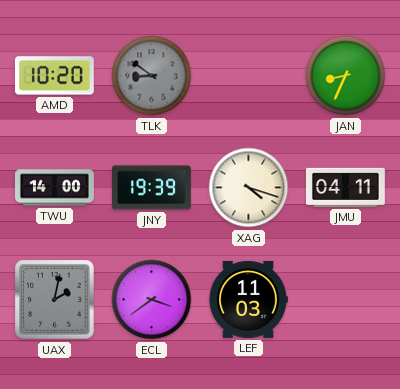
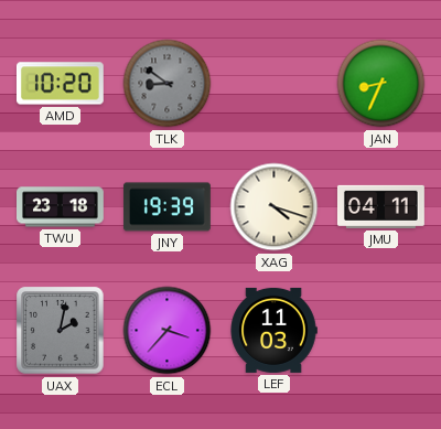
TWU: 14:00 -> 23:18
ECL: 3:39 -> 3:37
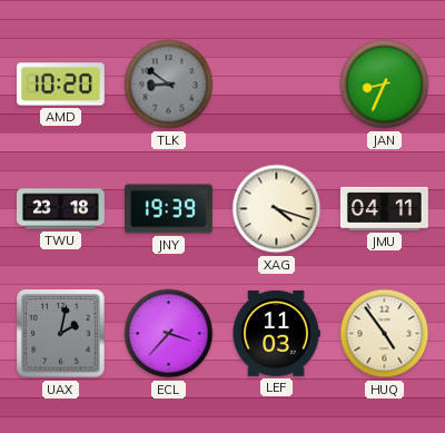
HUQ: none -> 4:54
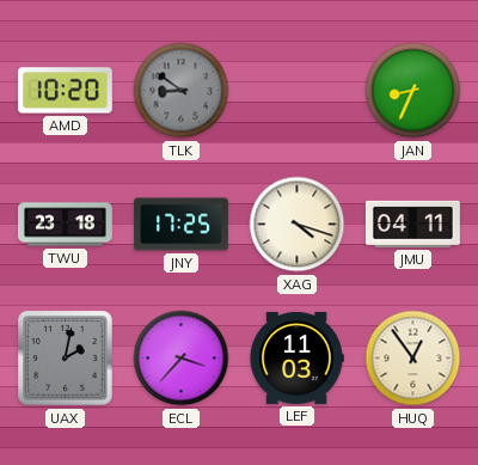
JNY: 19:39 -> 17:25
HUQ: 4:54 -> 12:54
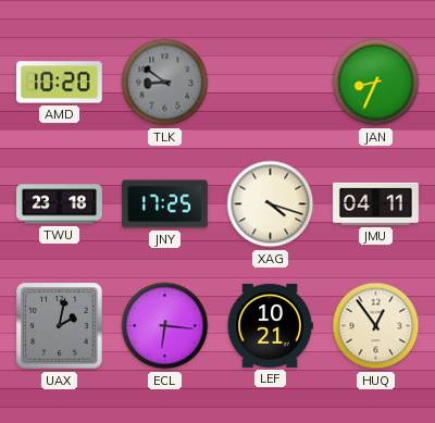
ECL: 3:37 -> 6:16
LEF: 11:03 -> 10:21
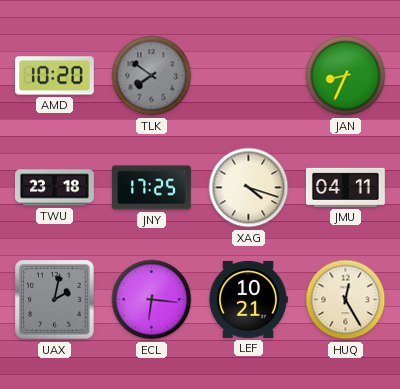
TLK: 8:51 -> 7:51
HUQ: 12:54 -> 12:25
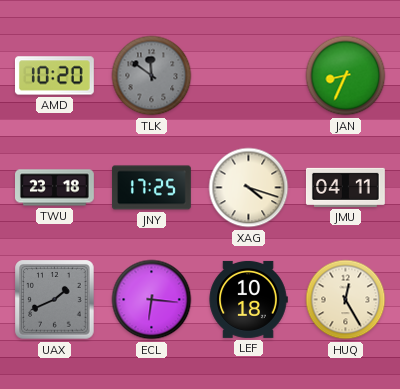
TLK: 7:51 -> 11:51
UAX: 2:02 -> 1:41
LEF: 10:21 -> 10:18
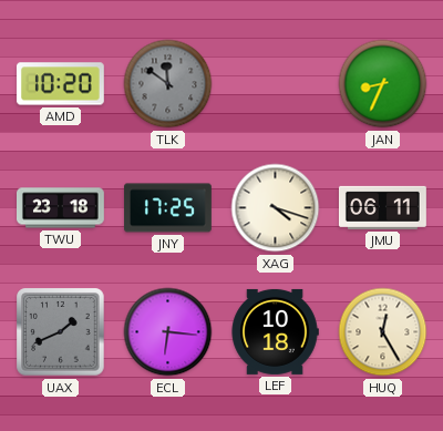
JMU: 04:11 -> 06:11
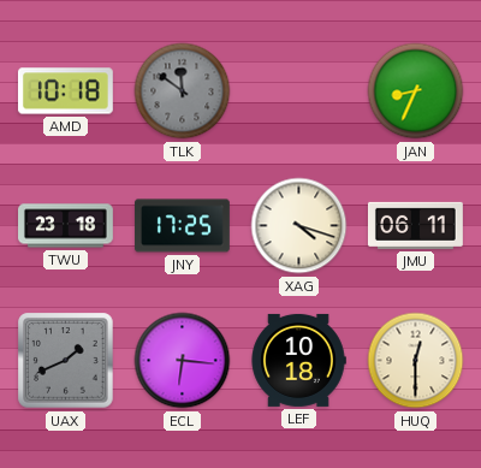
AMD: 10:20 -> 10:18
HUQ: 12:25 -> 12:30
